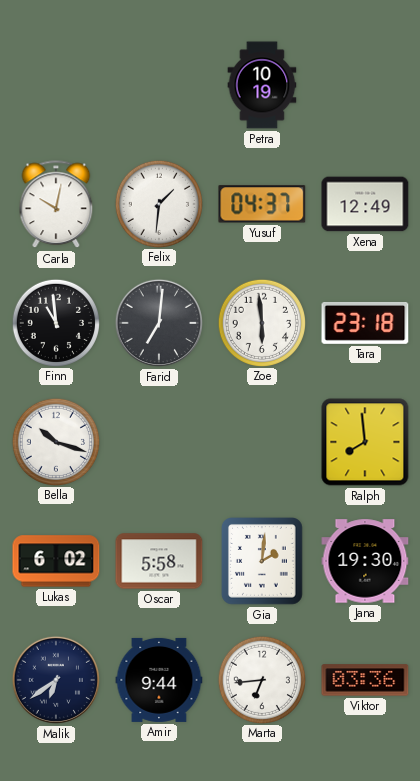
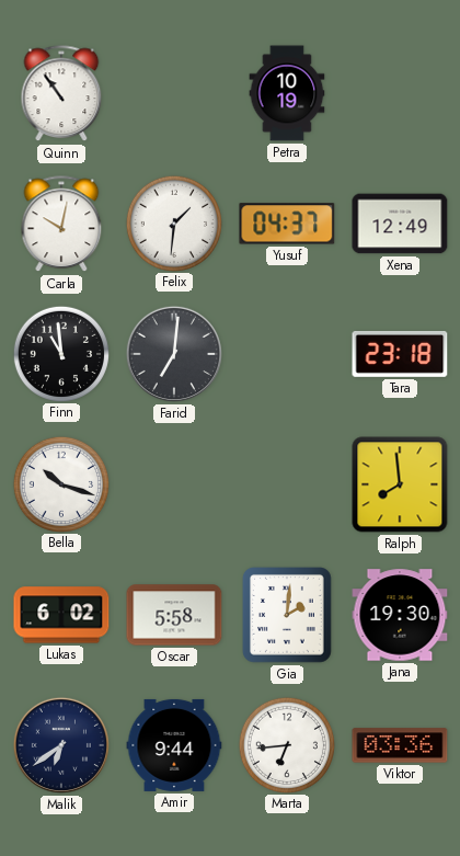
Quinn: none -> 10:54
Zoe: 5:59 -> none
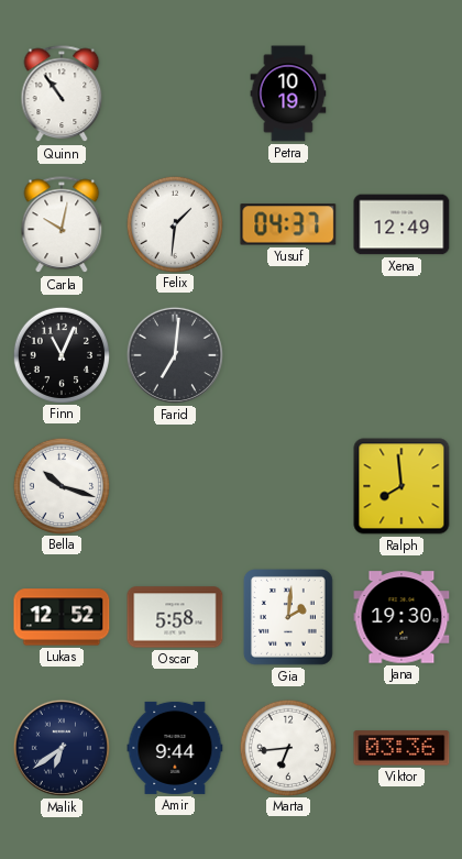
Finn: 10:59 -> 11:04
Tara: 23:18 -> none
Lukas: 6:02 -> 12:52
